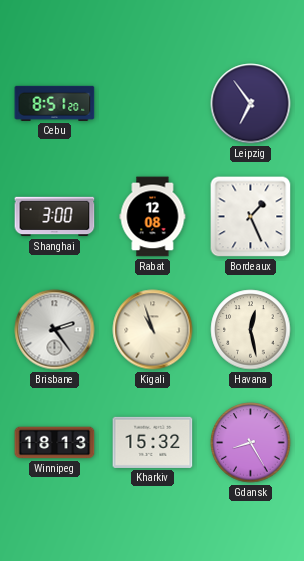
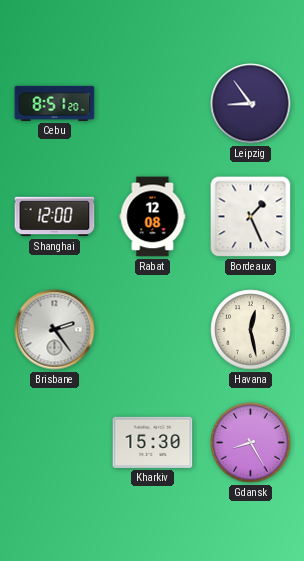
Leipzig: 6:54 -> 8:54
Shanghai: 3:00 -> 12:00
Kigali: 10:57 -> none
Winnipeg: 18:13 -> none
Kharkiv: 15:32 -> 15:30
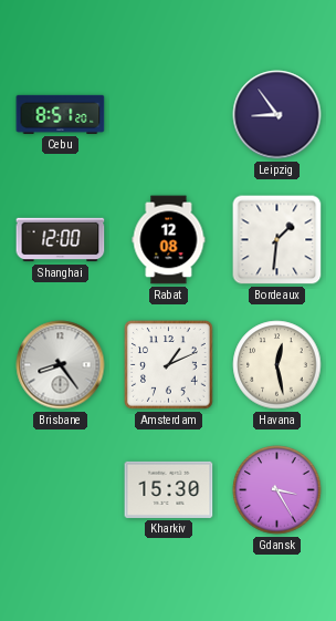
Bordeaux: 1:26 -> 1:31
Brisbane: 2:24 -> 8:24
Amsterdam: none -> 1:11
Gdansk: 8:25 -> 3:25
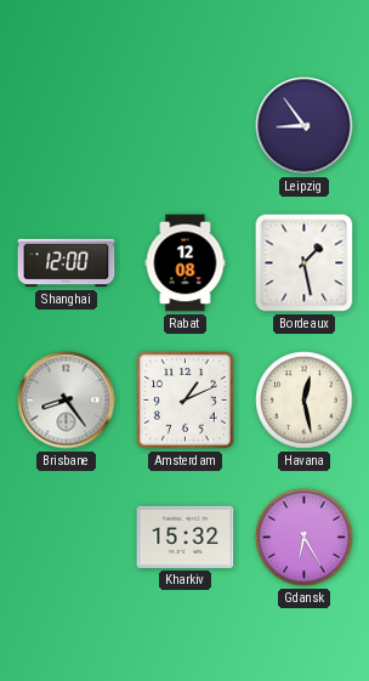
Cebu: 8:51 -> none
Bordeaux: 1:31 -> 1:28
Kharkiv: 15:30 -> 15:32
Gdansk: 3:25 -> 6:25
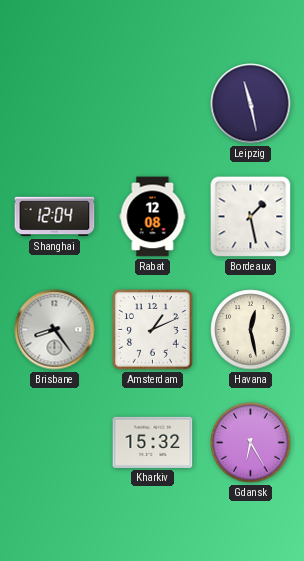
Leipzig: 8:54 -> 11:28
Shanghai: 12:00 -> 12:04
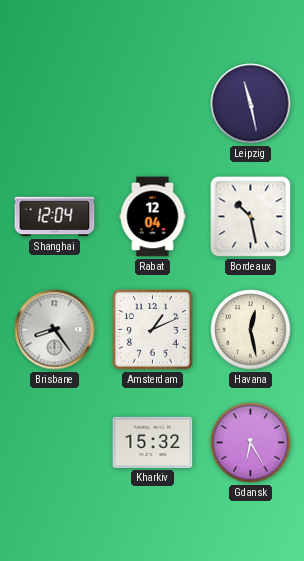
Rabat: 12:08 -> 12:04
Bordeaux: 1:28 -> 10:28
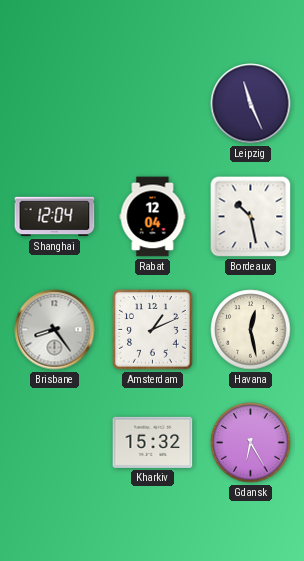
Leipzig: 11:28 -> 11:26
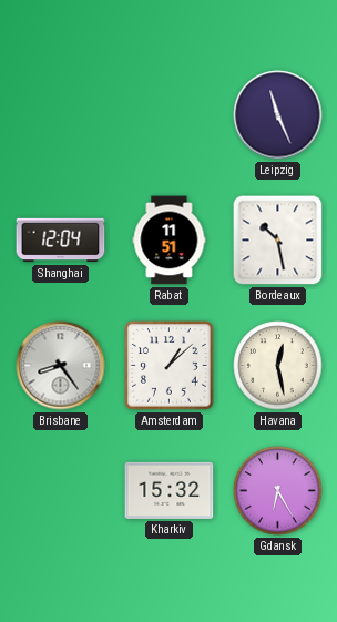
Rabat: 12:04 -> 11:51
Amsterdam: 1:11 -> 1:08
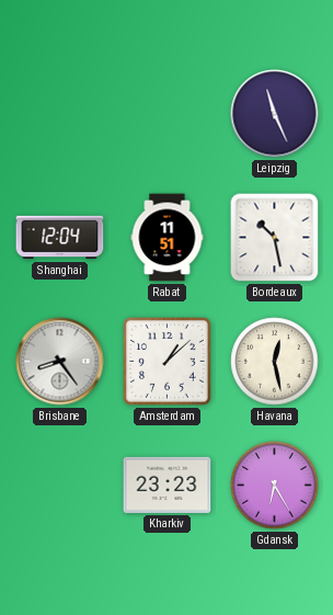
Kharkiv: 15:32 -> 23:23
